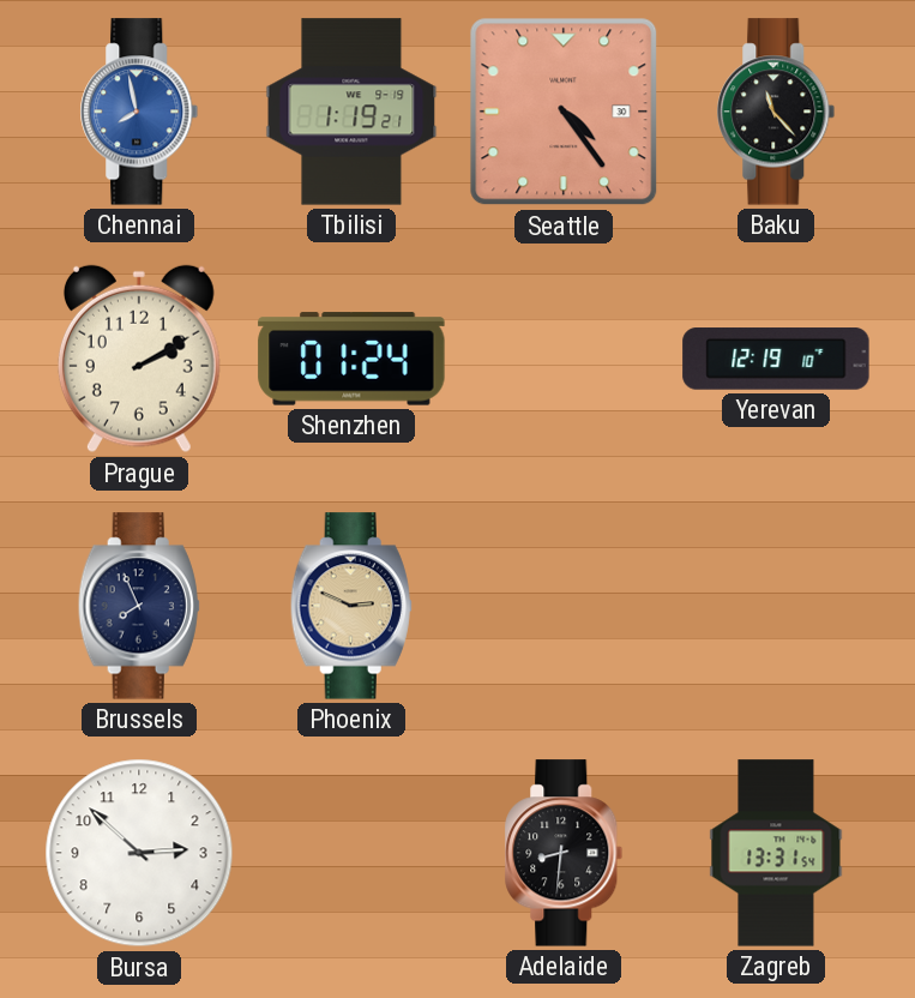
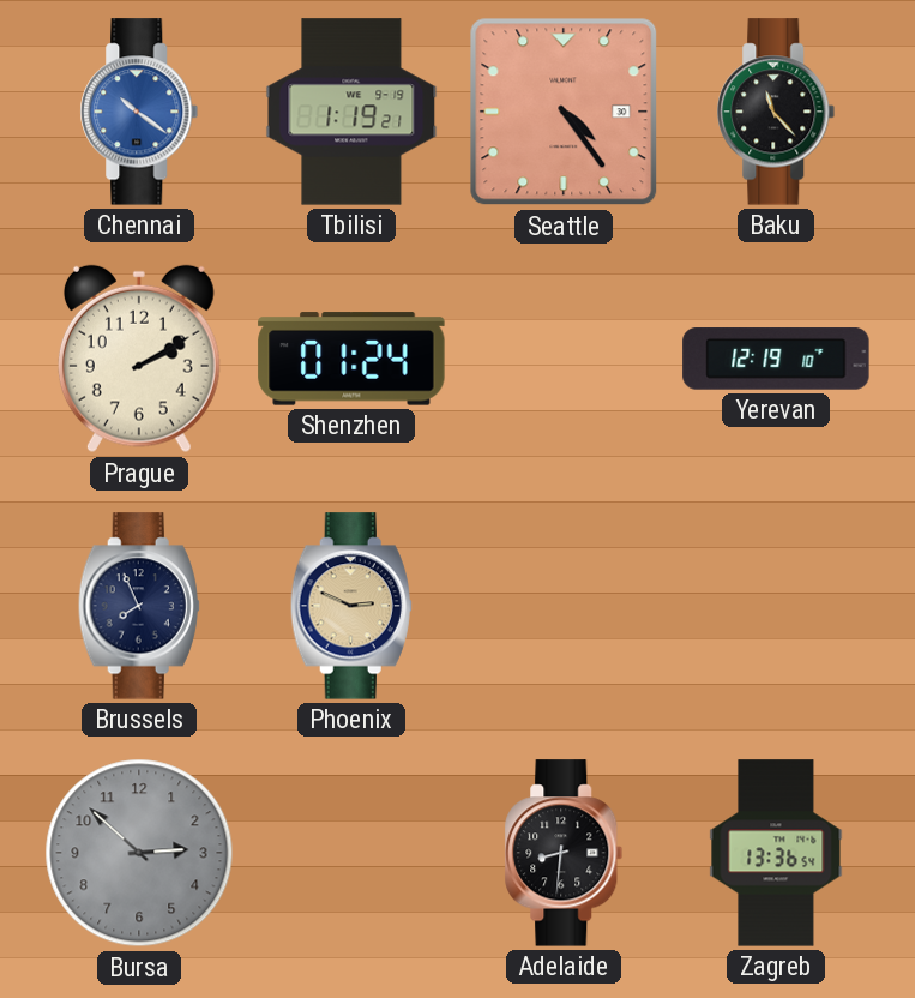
Chennai: 7:58 -> 10:21
Bursa dial: white -> grey
Zagreb: 13:31 -> 13:36
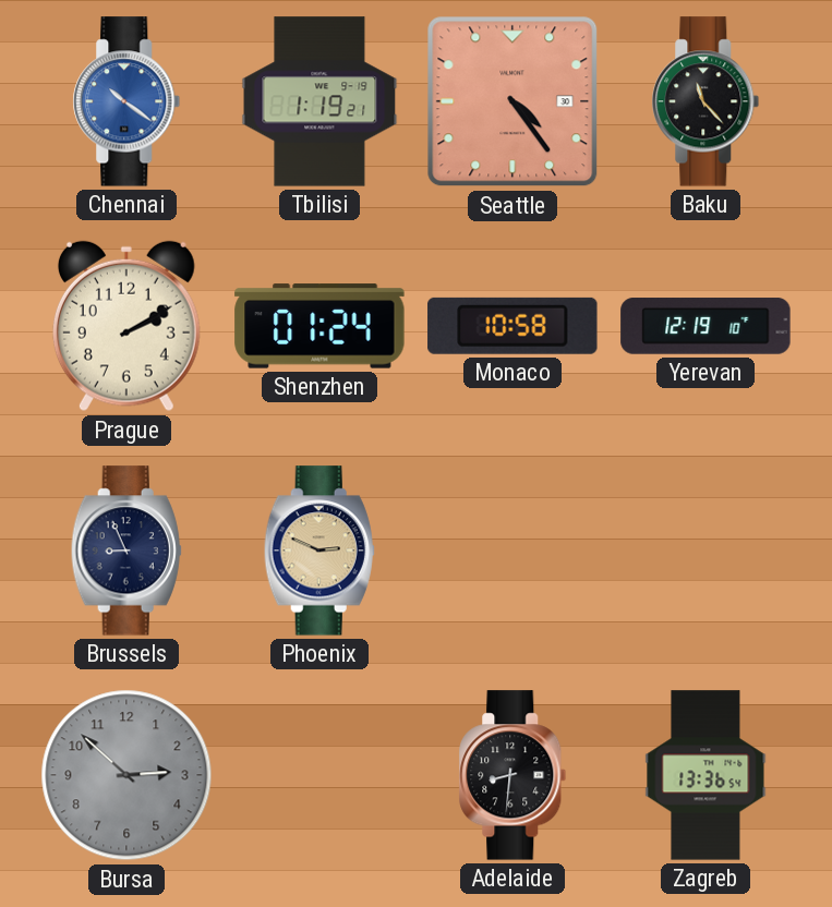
Monaco: none -> 10:58
Brussels: 7:56 -> 8:56
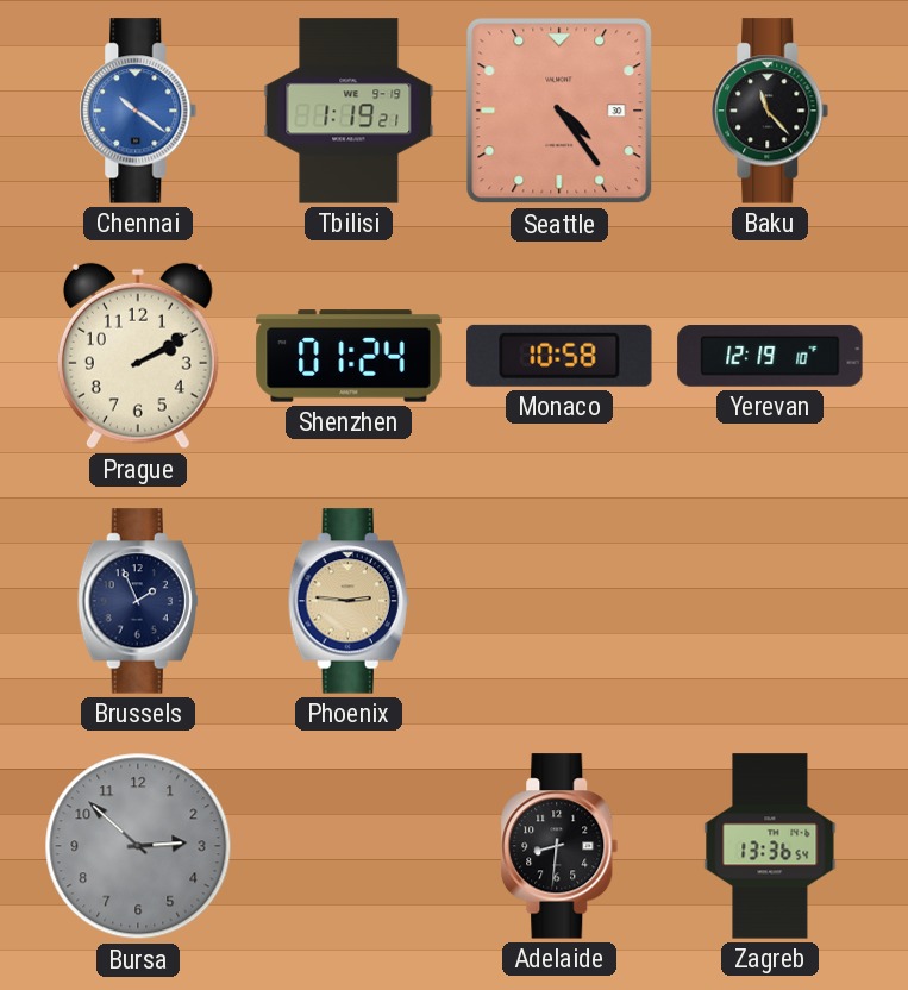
Brussels: 8:56 -> 1:56
Phoenix: 2:49 -> 2:46
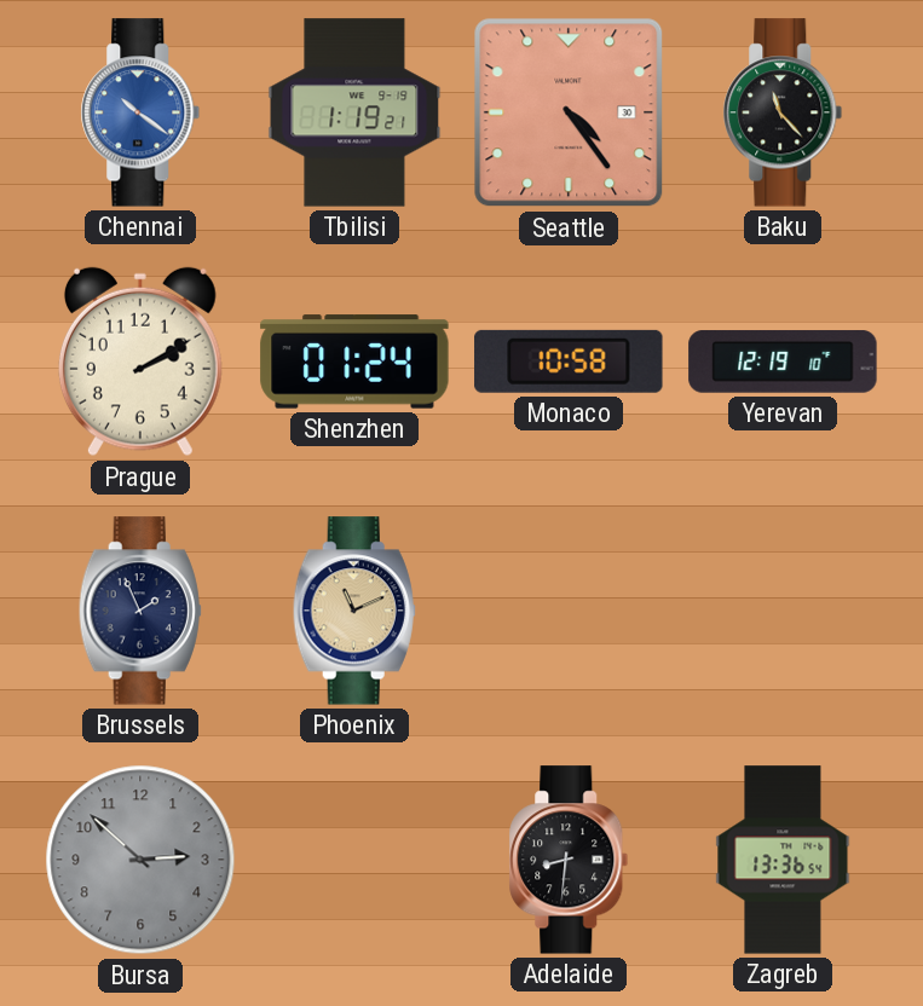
Phoenix: 2:46 -> 11:11
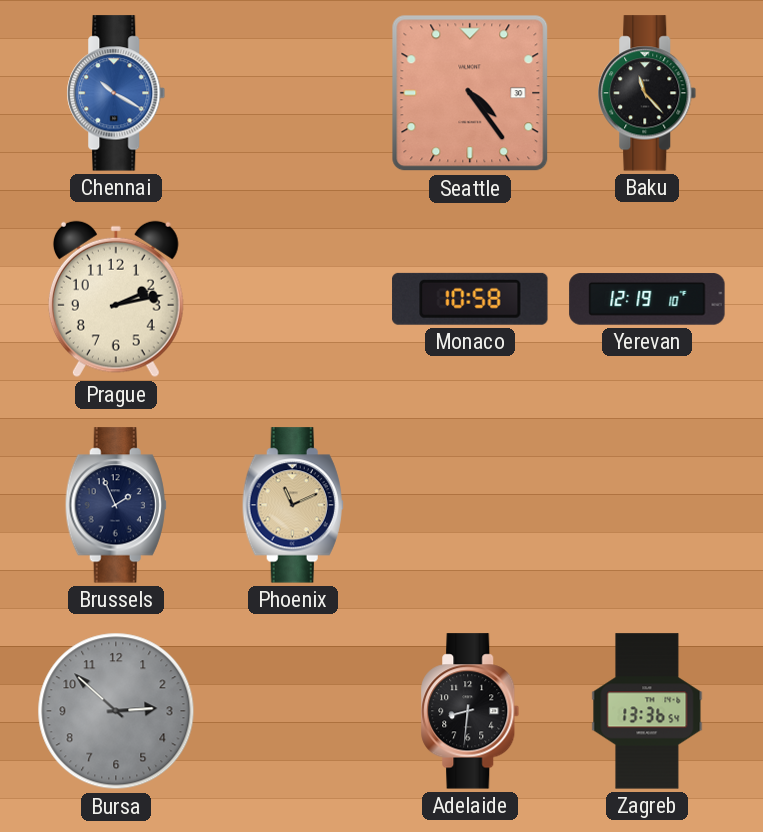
Chennai: 10:21 -> 10:20
Tbilisi: 1:19 -> none
Prague: 2:10 -> 2:13
Shenzhen: 01:24 -> none
